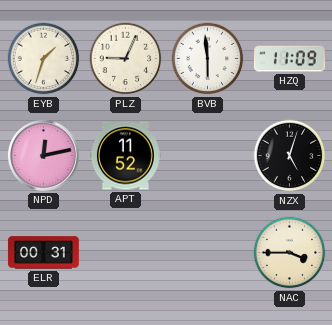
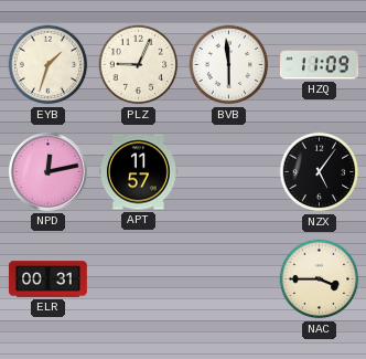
APT: 11:52 -> 11:57
NZX: 5:03 -> 5:06
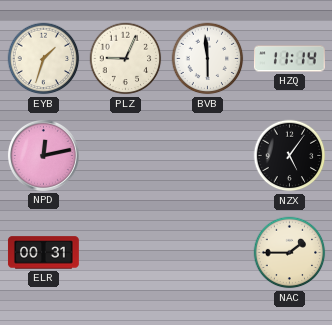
HZQ: 11:09 -> 11:14
APT: 11:57 -> none
NAC: 3:45 -> 1:45
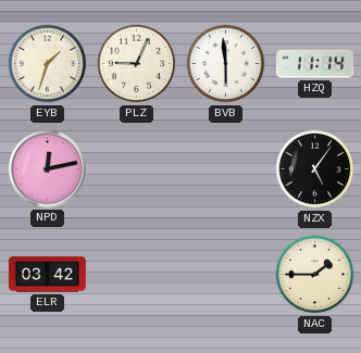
ELR: 00:31 -> 03:42
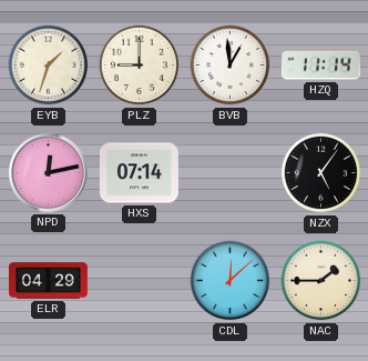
PLZ: 9:04 -> 9:00
BVB: 5:59 -> 12:59
HXS: none -> 07:14
ELR: 03:42 -> 04:29
CDL: none -> 12:08
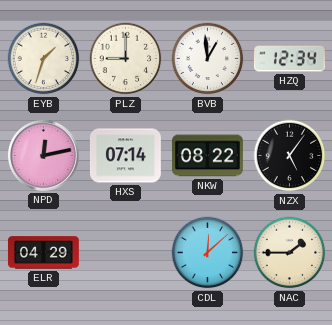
HZQ: 11:14 -> 12:34
NKW: none -> 08:22
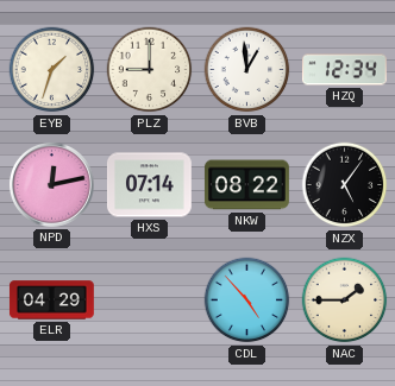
CDL: 12:08 -> 4:53
